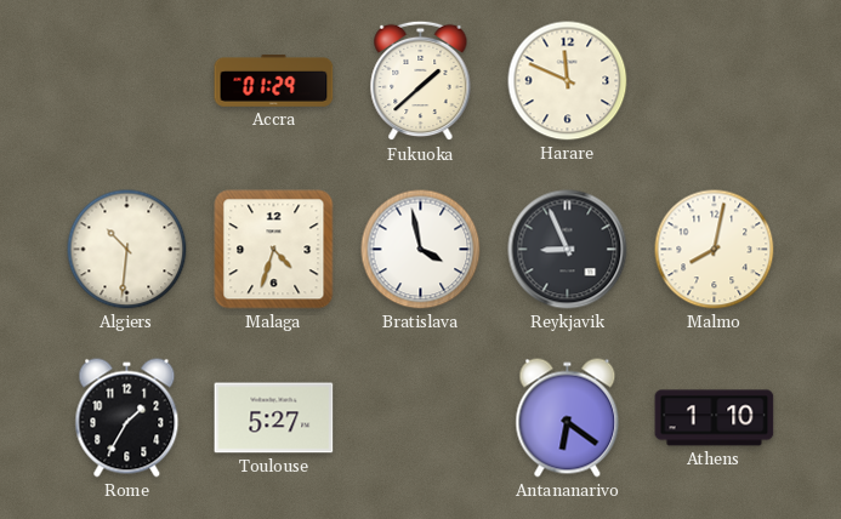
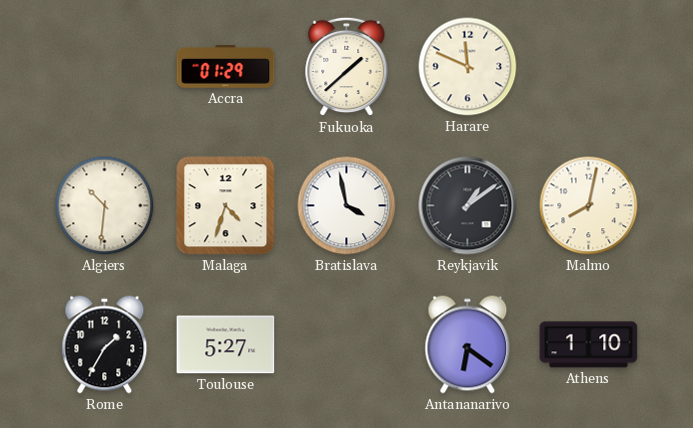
Reykjavik: 8:56 -> 1:09
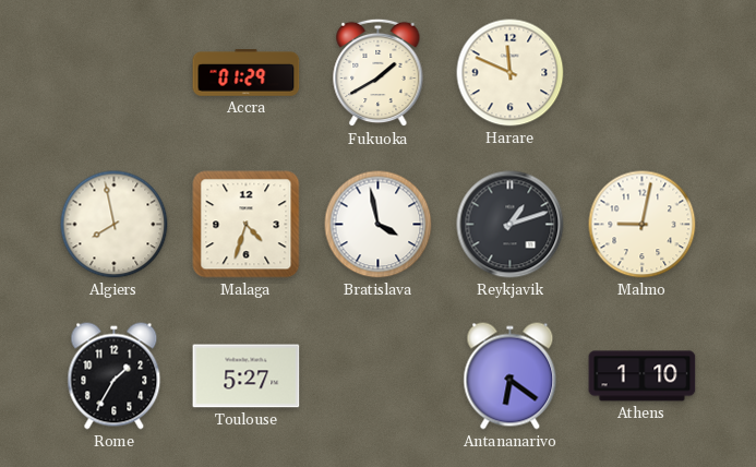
Fukuoka: 1:38 -> 1:40
Algiers: 10:31 -> 7:58
Reykjavik: 1:09 -> 1:12
Malmo: 8:02 -> 9:02
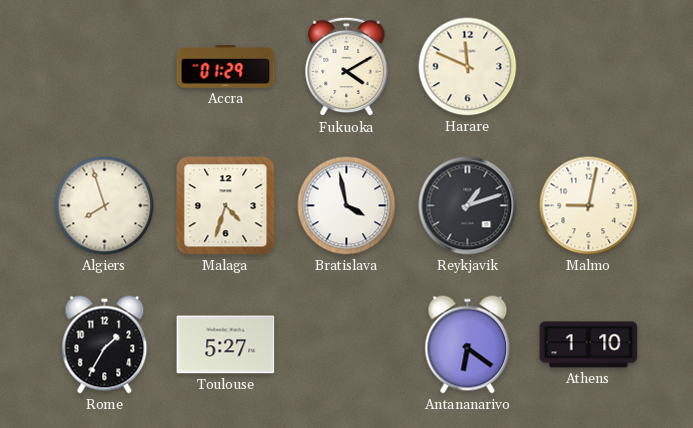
Fukuoka: 1:40 -> 4:10
Algiers: 7:58 -> 7:57
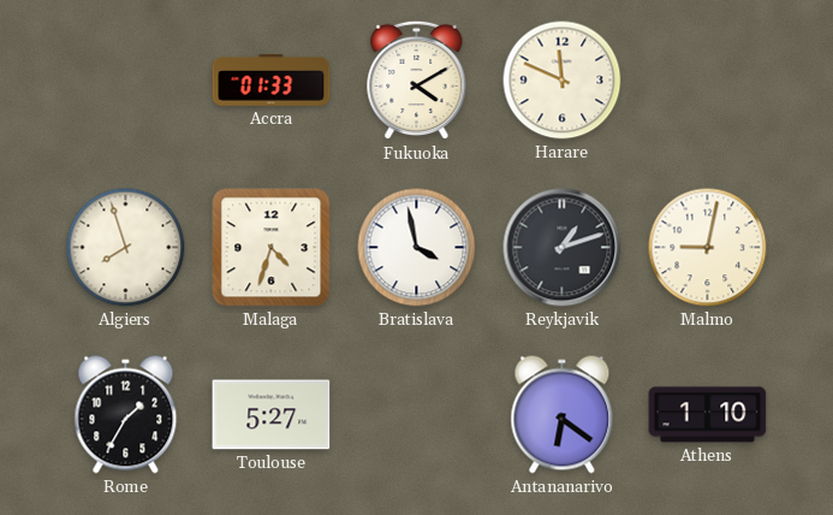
Accra: 01:29 -> 01:33
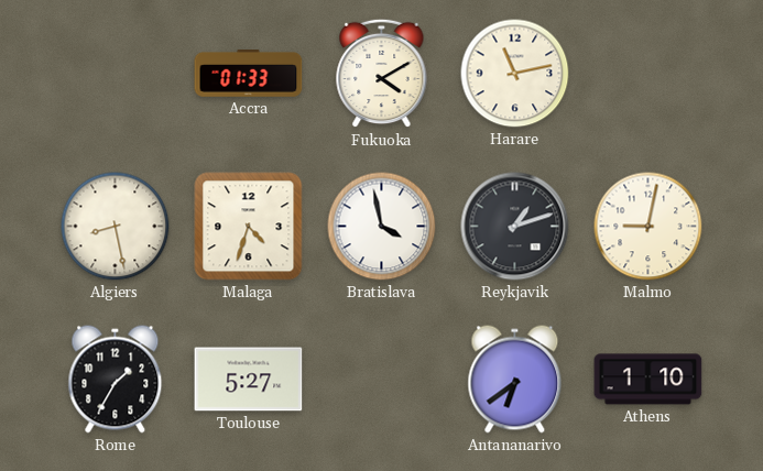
Harare: 11:49 -> 11:13
Algiers: 7:57 -> 8:28
Antananarivo: 6:21 -> 6:39
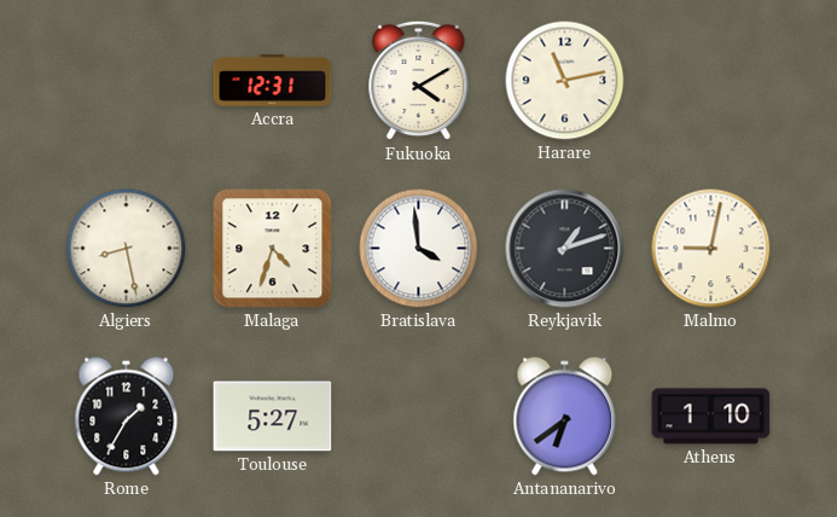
Accra: 01:33 -> 12:31
Bratislava: 3:58 -> 3:59
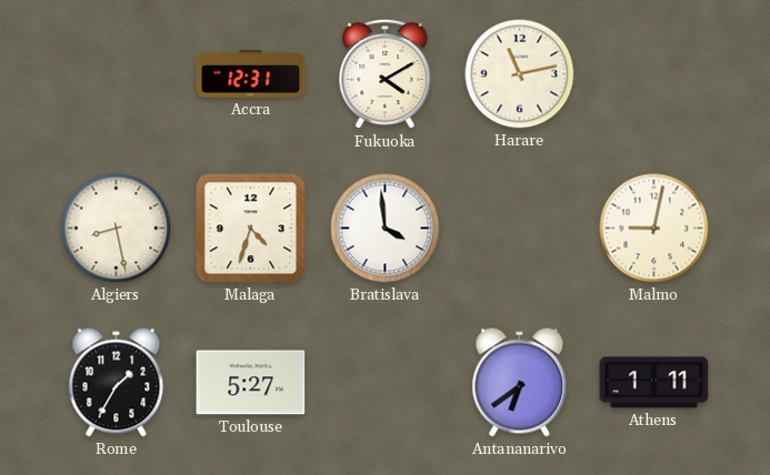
Reykjavik: 1:12 -> none
Athens: 1:10 -> 1:11
